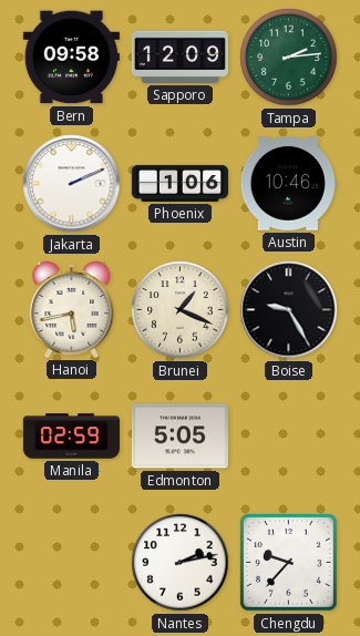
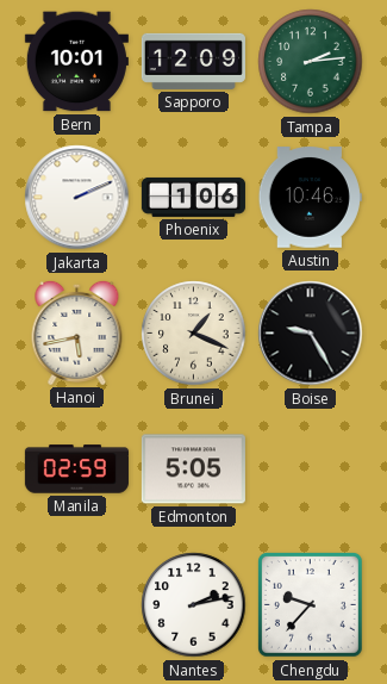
Bern: 09:58 -> 10:01
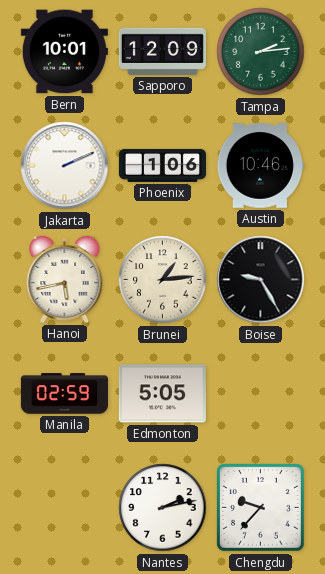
Brunei: 1:19 -> 1:14
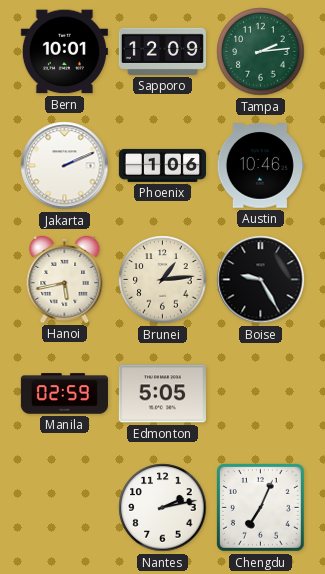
Chengdu: 9:37 -> 7:04
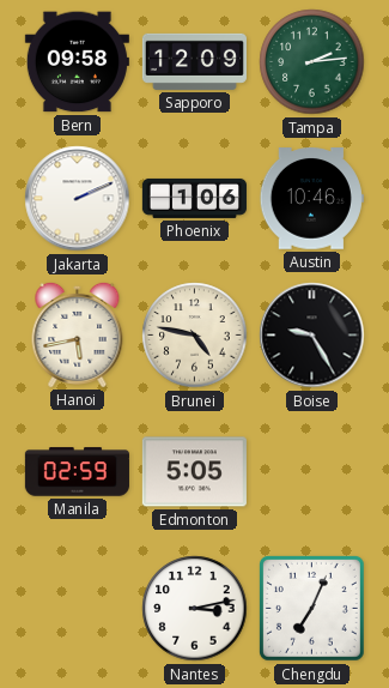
Bern: 10:01 -> 09:58
Brunei: 1:14 -> 4:47
Nantes: 2:13 -> 3:13
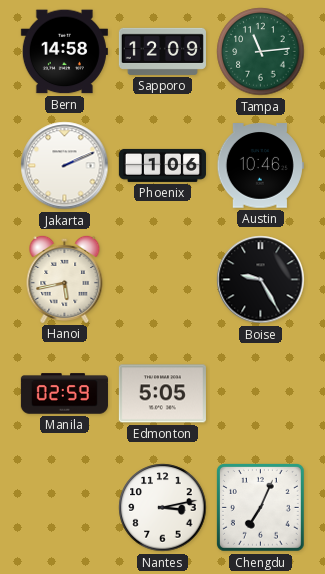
Bern: 09:58 -> 14:58
Tampa: 2:14 -> 11:14
Brunei: 4:47 -> none
